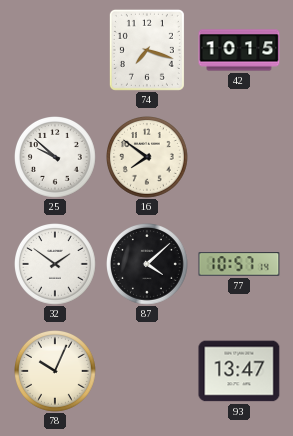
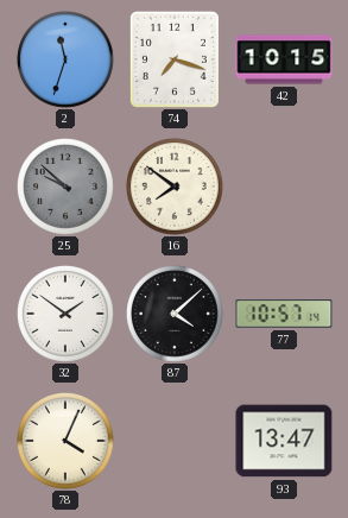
2: none -> 11:33
25 dial: white -> grey
78: 10:04 -> 4:04
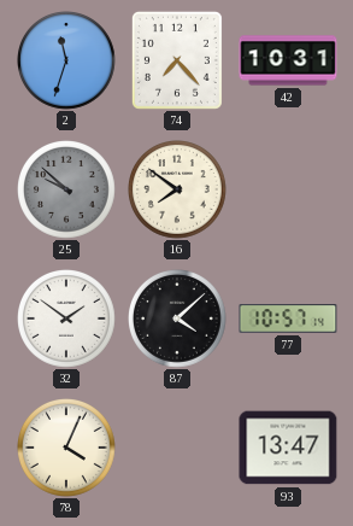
74: 7:18 -> 7:23
42: 10:15 -> 10:31
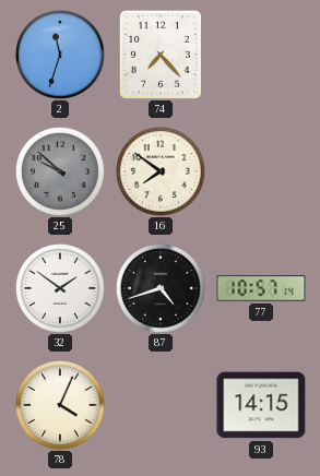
42: 10:31 -> none
87: 4:08 -> 4:42
93: 13:47 -> 14:15
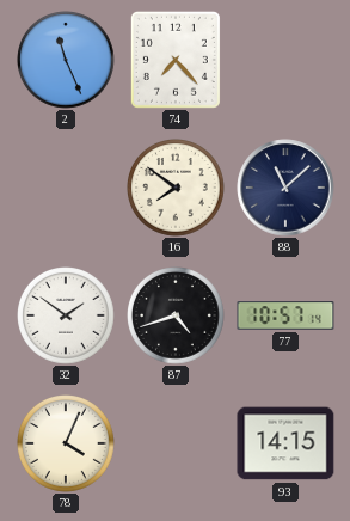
2: 11:33 -> 11:26
25: 9:52 -> none
88: none -> 11:08
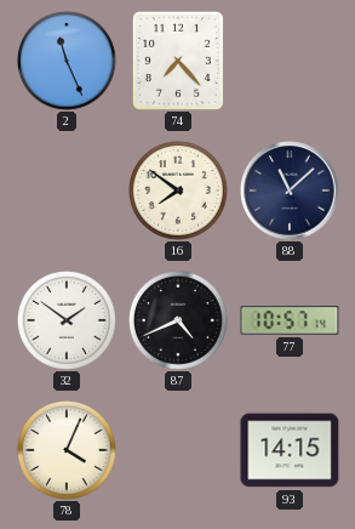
87: 4:42 -> 4:41
